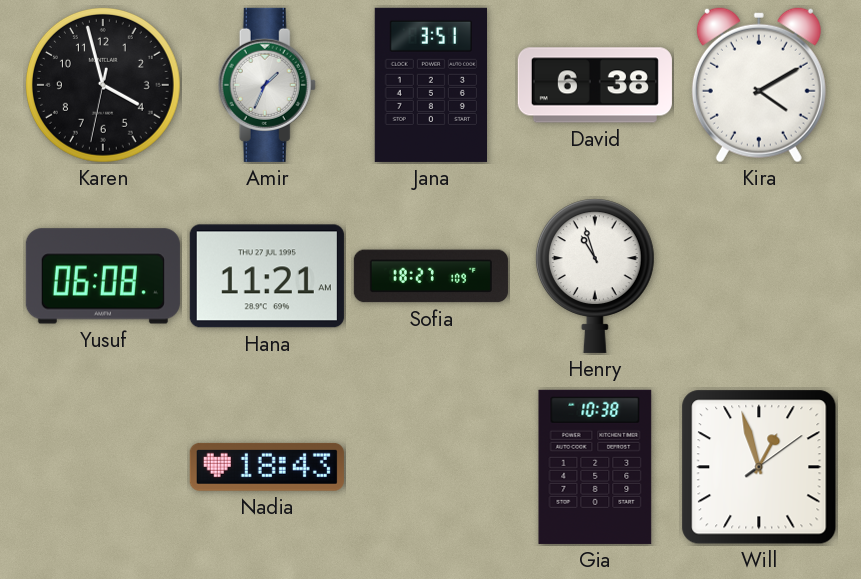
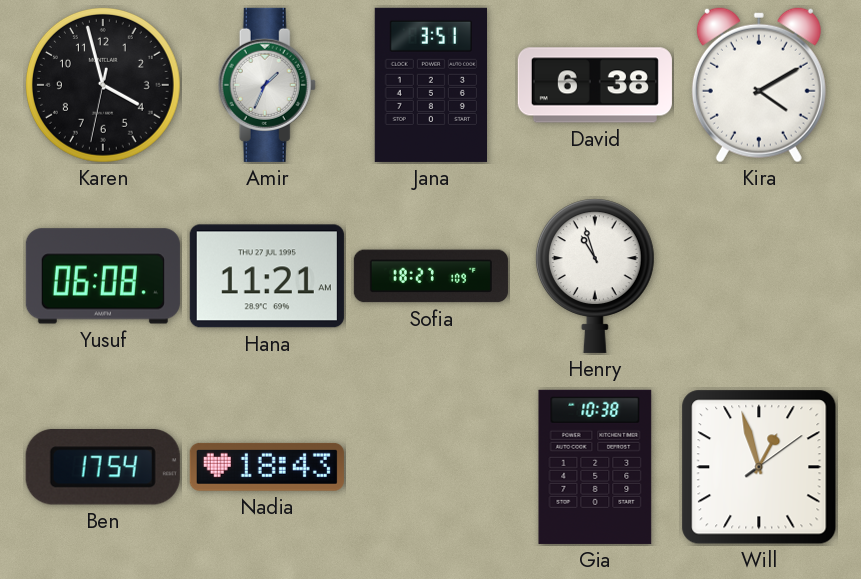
Ben: none -> 17:54
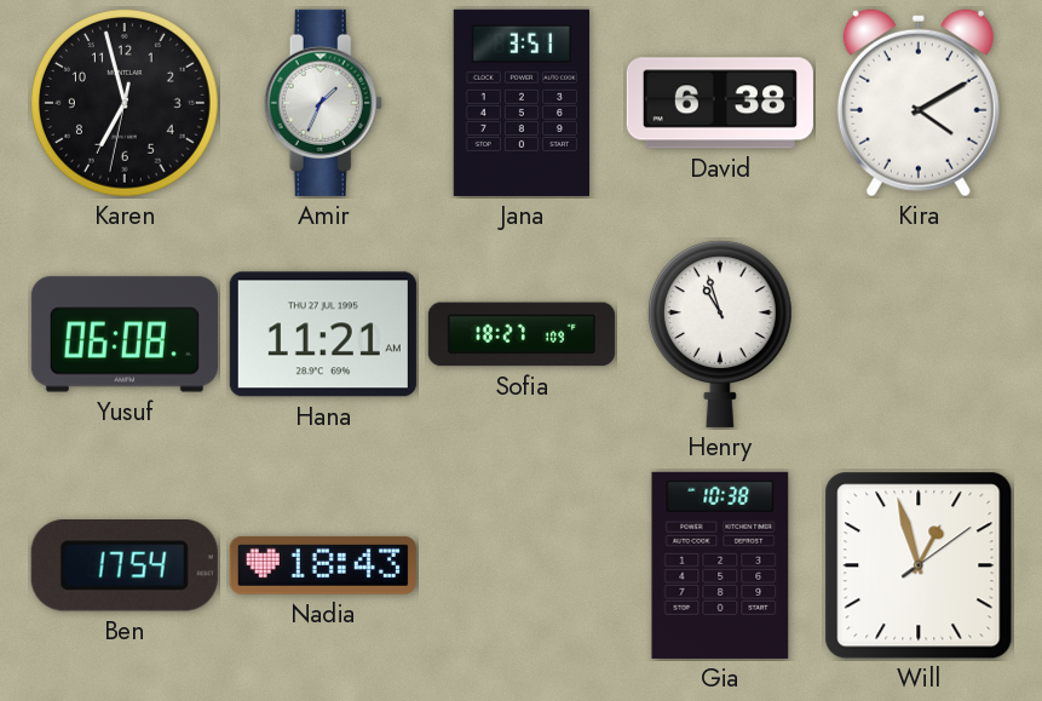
Karen: 3:57 -> 6:57
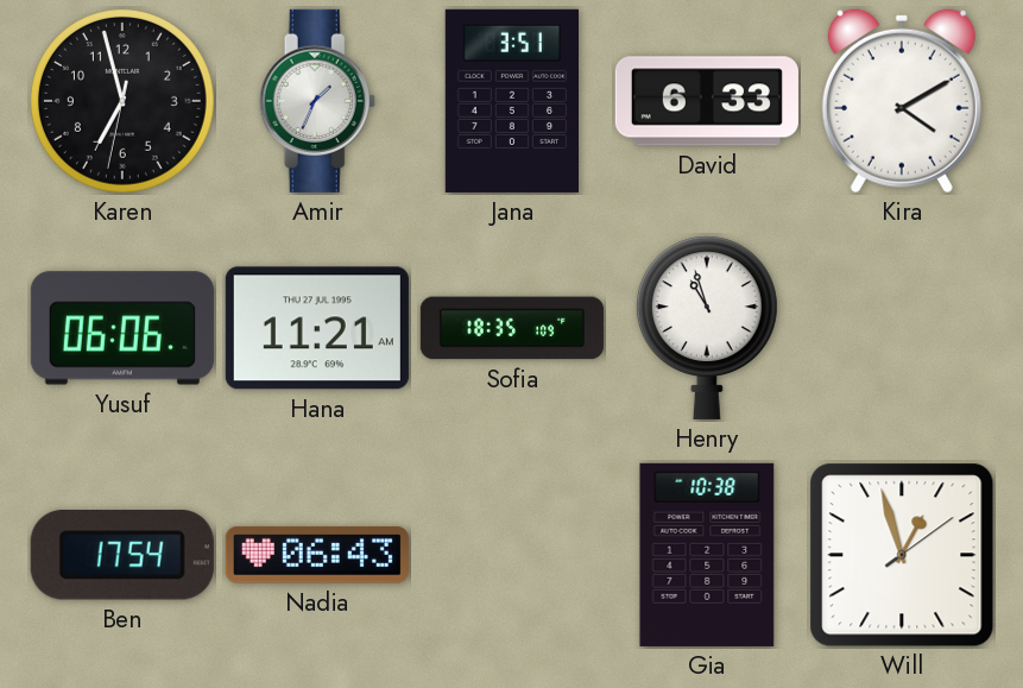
David: 6:38 -> 6:33
Yusuf: 06:08 -> 06:06
Sofia: 18:27 -> 18:35
Nadia: 18:43 -> 06:43
